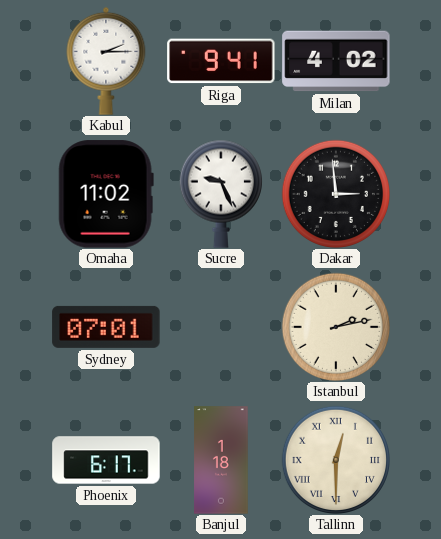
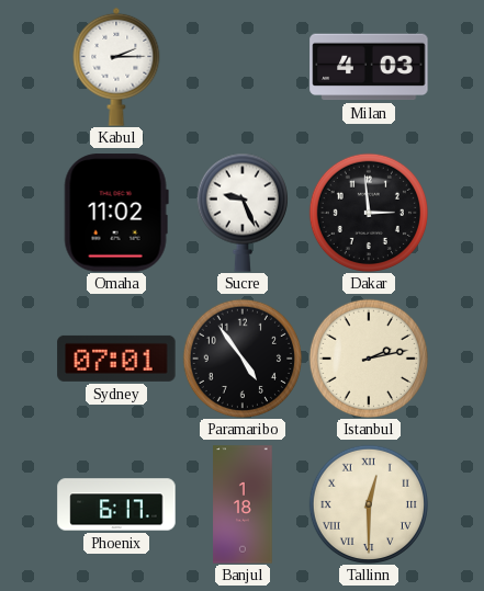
Riga: 9:41 -> none
Milan: 4:02 -> 4:03
Paramaribo: none -> 4:54
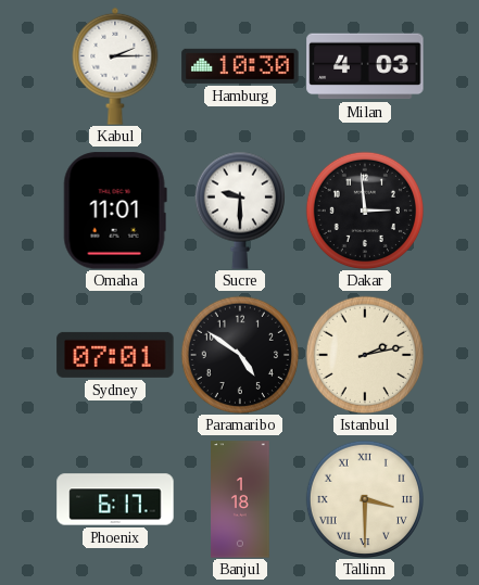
Hamburg: none -> 10:30
Omaha: 11:02 -> 11:01
Sucre: 9:26 -> 9:30
Paramaribo: 4:54 -> 4:51
Tallinn: 12:30 -> 3:30
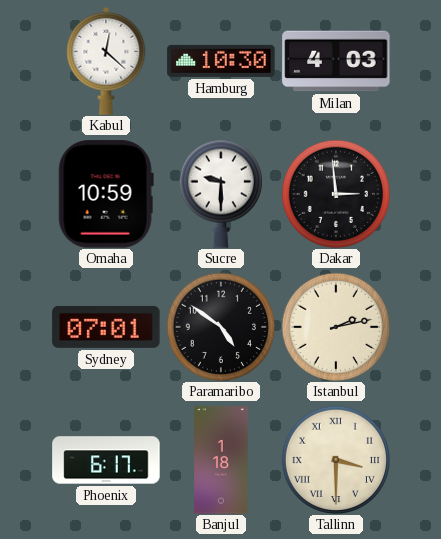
Kabul: 2:15 -> 12:22
Omaha: 11:01 -> 10:59
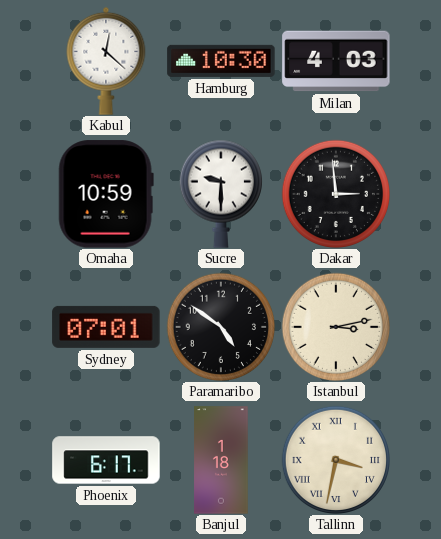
Istanbul: 2:13 -> 3:13
Tallinn: 3:30 -> 3:32
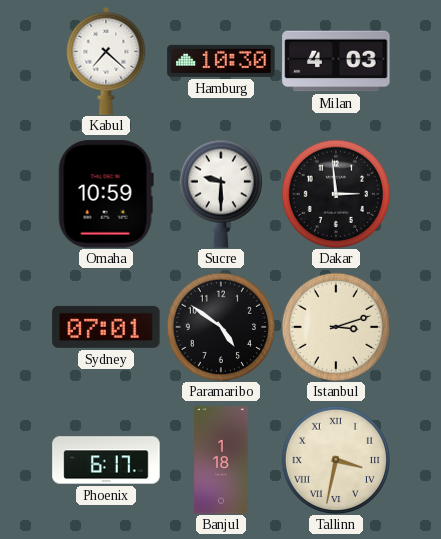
Kabul: 12:22 -> 7:22
Istanbul: 3:13 -> 3:12
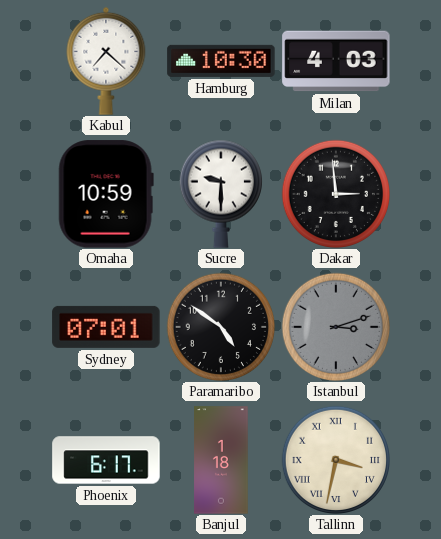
Istanbul dial: cream -> grey
